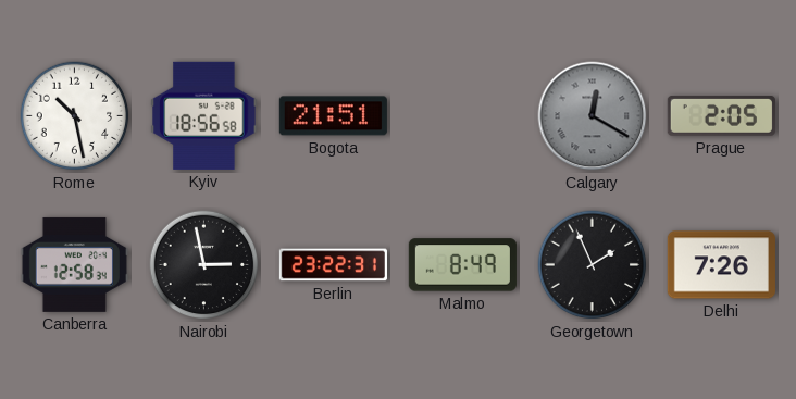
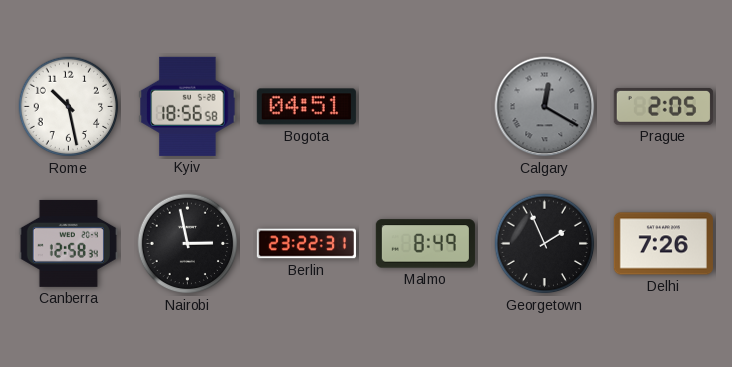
Bogota: 21:51 -> 04:51
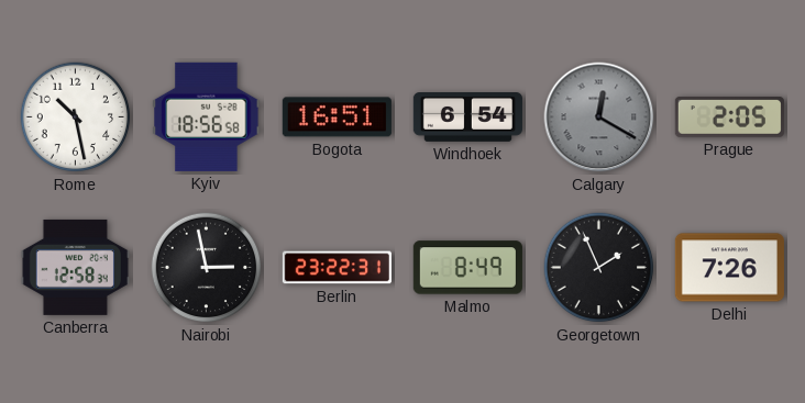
Bogota: 04:51 -> 16:51
Windhoek: none -> 6:54
